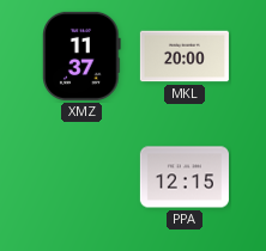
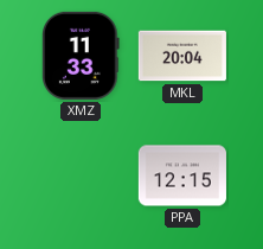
XMZ: 11:37 -> 11:33
MKL: 20:00 -> 20:04
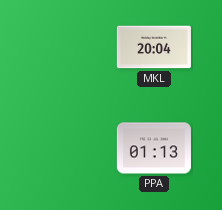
XMZ: 11:33 -> none
PPA: 12:15 -> 01:13
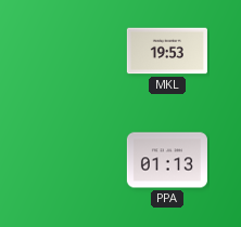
MKL: 20:04 -> 19:53
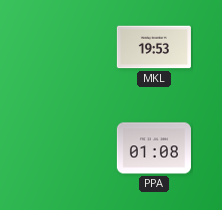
PPA: 01:13 -> 01:08
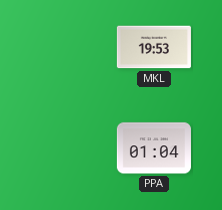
PPA: 01:08 -> 01:04
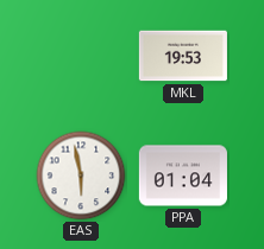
EAS: none -> 5:58
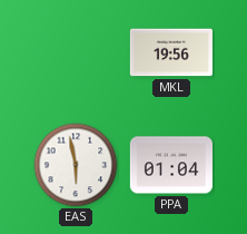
MKL: 19:53 -> 19:56
